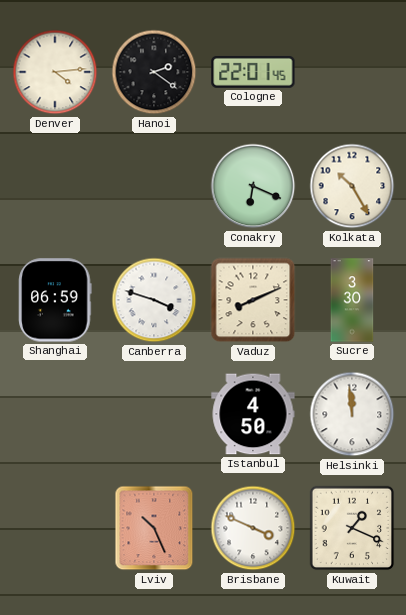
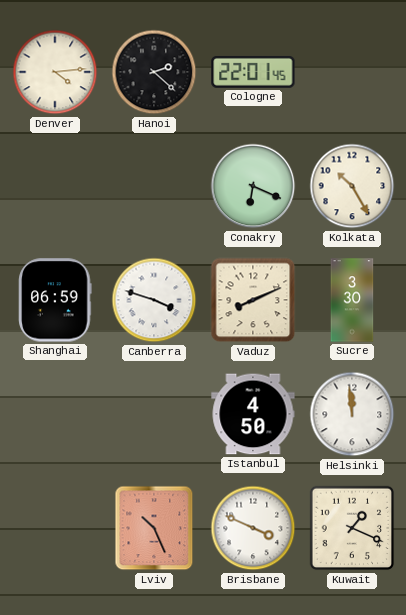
Hanoi: 2:21 -> 2:22
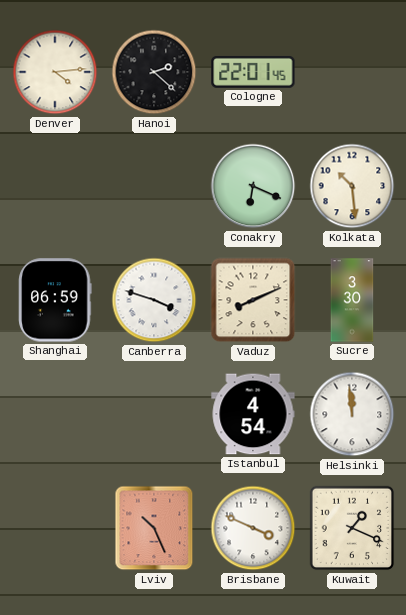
Kolkata: 10:25 -> 10:29
Istanbul: 4:50 -> 4:54
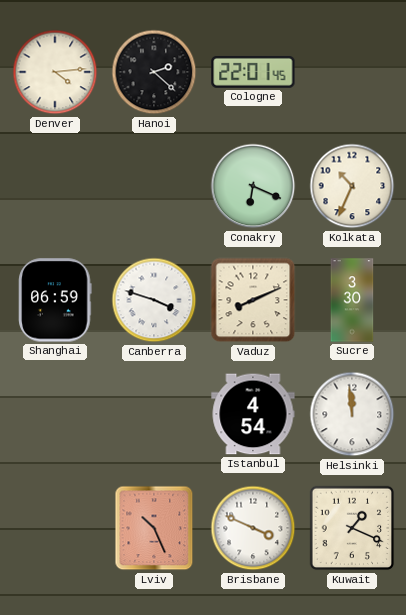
Kolkata: 10:29 -> 10:34
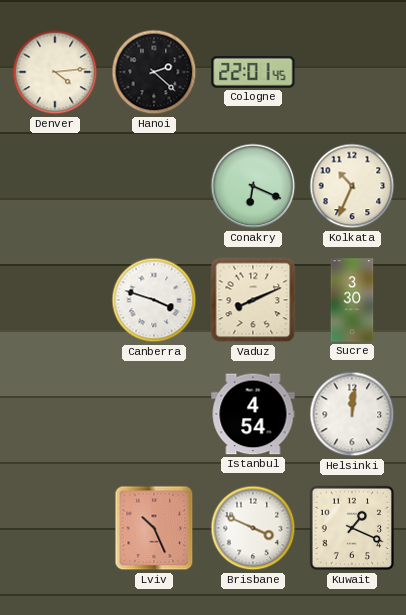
Shanghai: 06:59 -> none
Helsinki: 11:59 -> 12:01
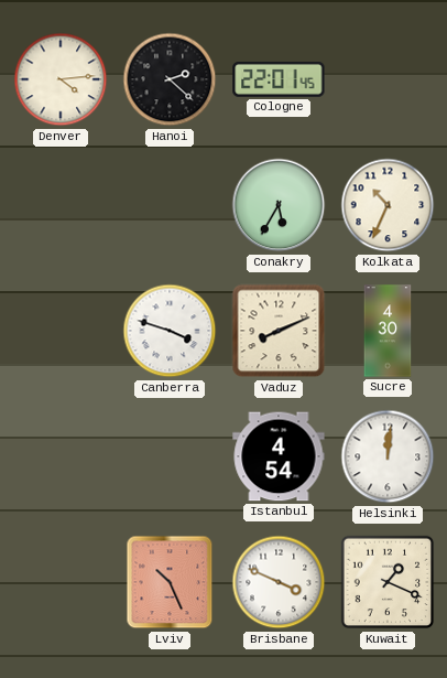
Conakry: 6:19 -> 5:35
Sucre: 3:30 -> 4:30
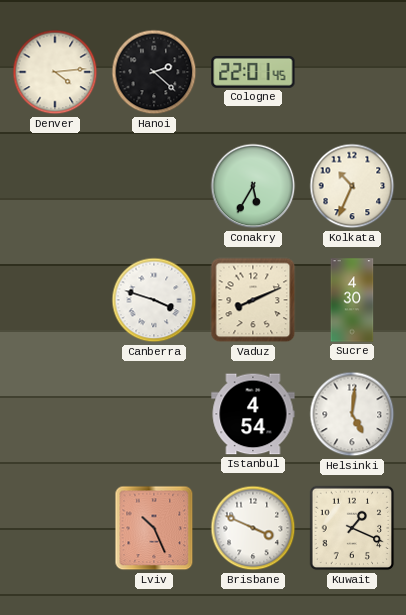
Helsinki: 12:01 -> 5:01
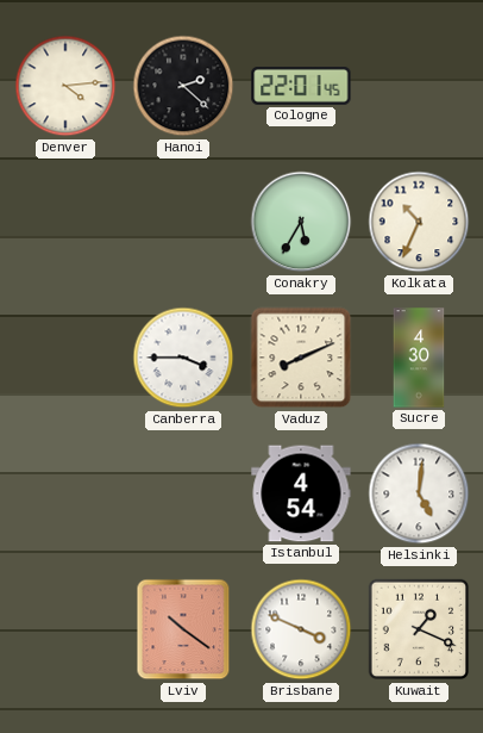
Canberra: 3:48 -> 3:45
Lviv: 10:26 -> 10:21
